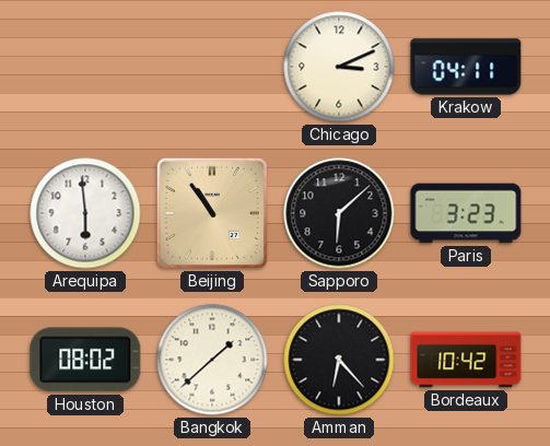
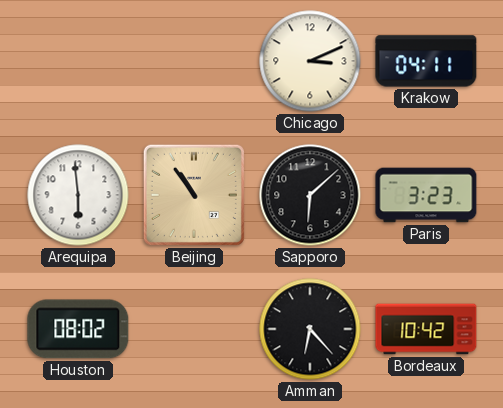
Bangkok: 1:38 -> none
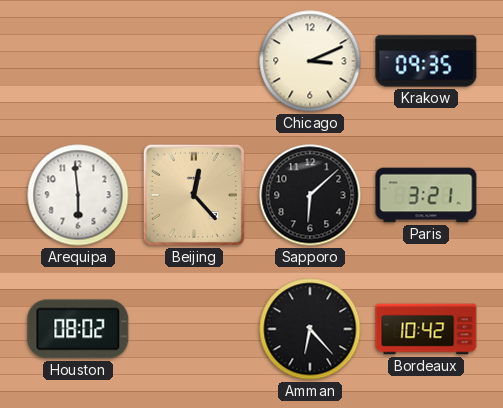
Krakow: 04:11 -> 09:35
Beijing: 10:54 -> 12:23
Paris: 3:23 -> 3:21
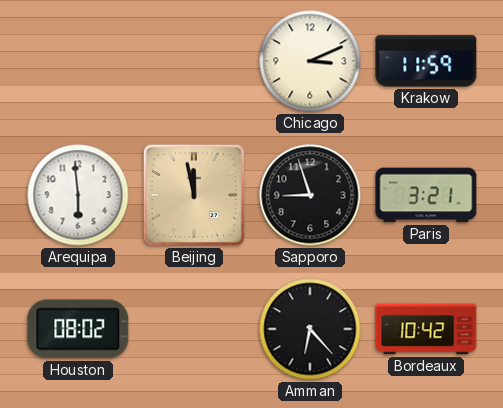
Krakow: 09:35 -> 11:59
Beijing: 12:23 -> 11:58
Sapporo: 6:08 -> 8:57
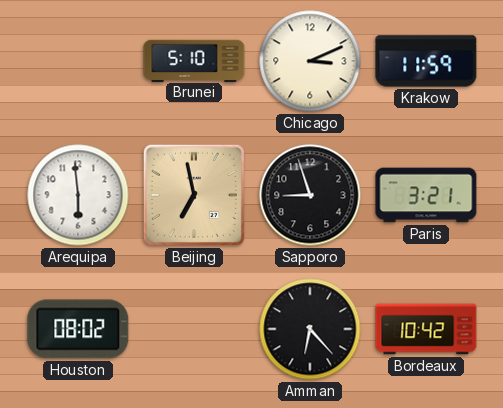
Brunei: none -> 5:10
Beijing: 11:58 -> 6:58
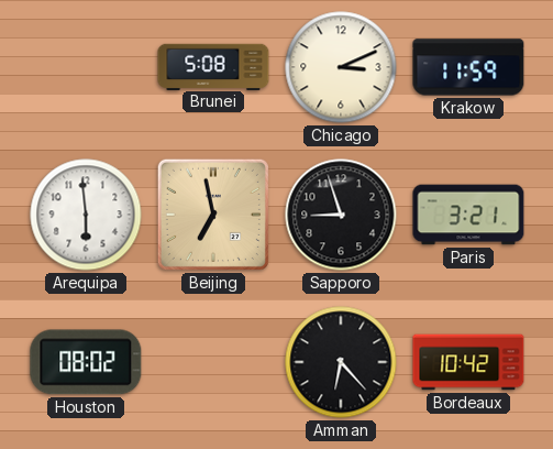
Brunei: 5:10 -> 5:08
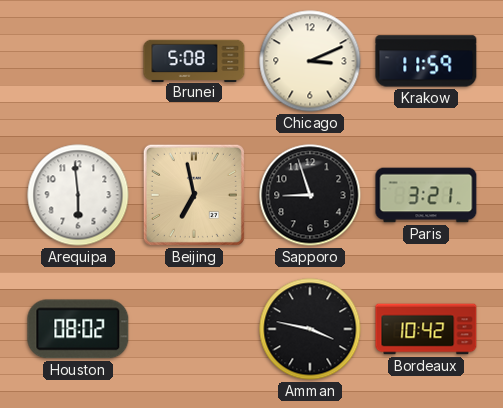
Amman: 6:23 -> 3:47
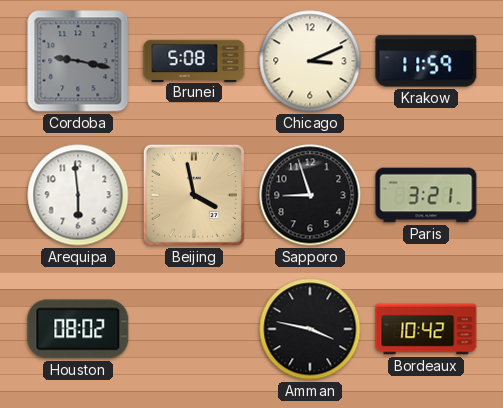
Cordoba: none -> 9:17
Beijing: 6:58 -> 3:58
